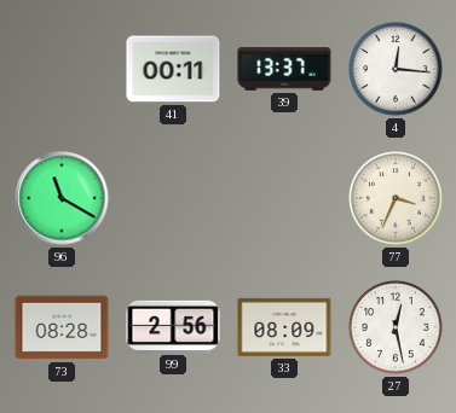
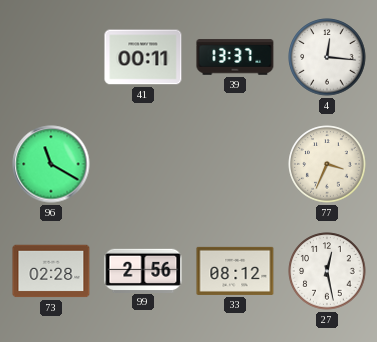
73: 08:28 -> 02:28
33: 08:09 -> 08:12
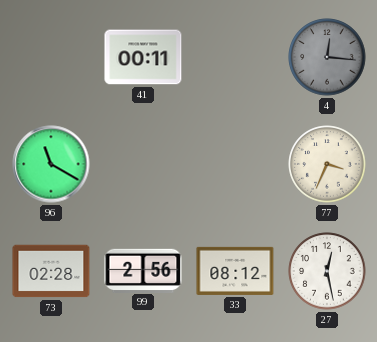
39: 13:37 -> none
4 dial: white -> grey
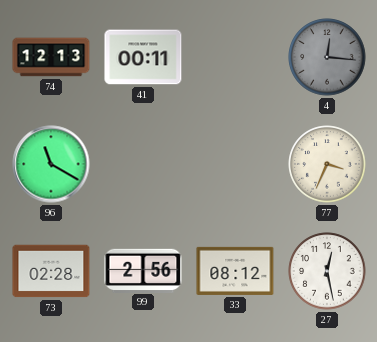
74: none -> 12:13
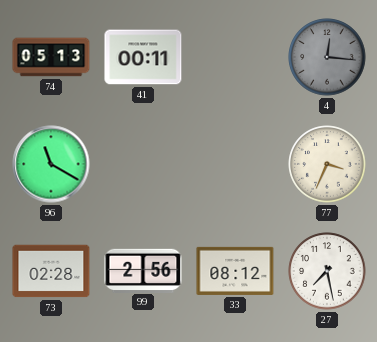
74: 12:13 -> 05:13
27: 12:28 -> 7:28
